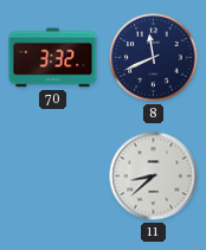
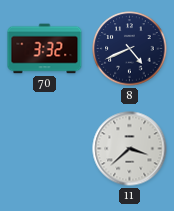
8: 11:41 -> 4:41
11: 8:38 -> 3:38
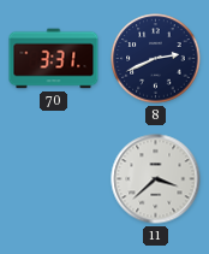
70: 3:32 -> 3:31
8: 4:41 -> 2:41
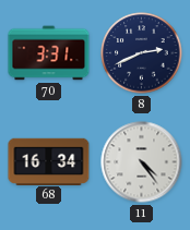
68: none -> 16:34
11: 3:38 -> 4:24
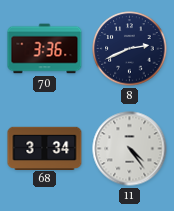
70: 3:31 -> 3:36
68: 16:34 -> 3:34
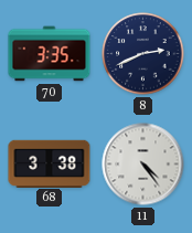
70: 3:36 -> 3:35
68: 3:34 -> 3:38
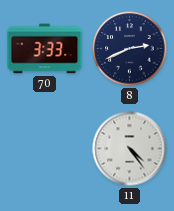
70: 3:35 -> 3:33
68: 3:38 -> none
